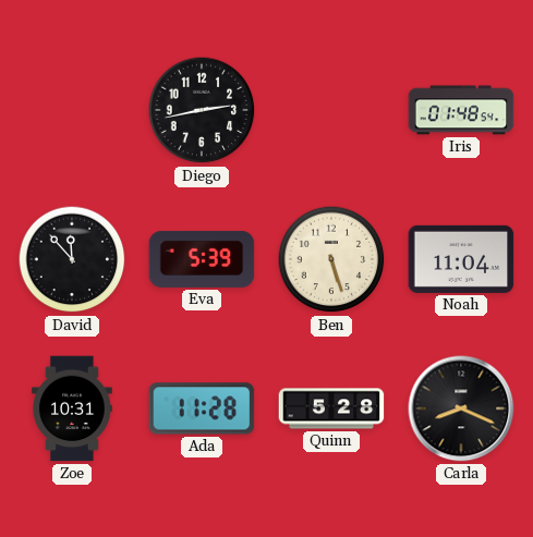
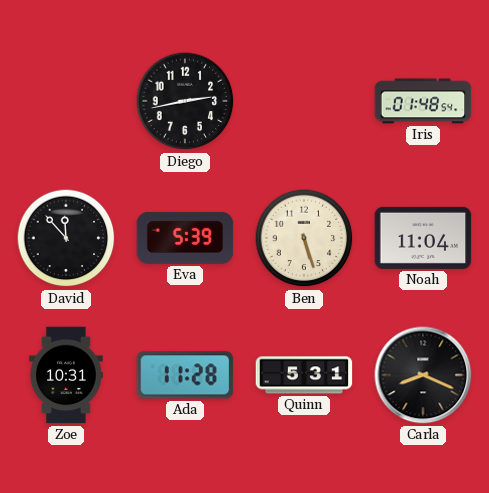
Quinn: 5:28 -> 5:31
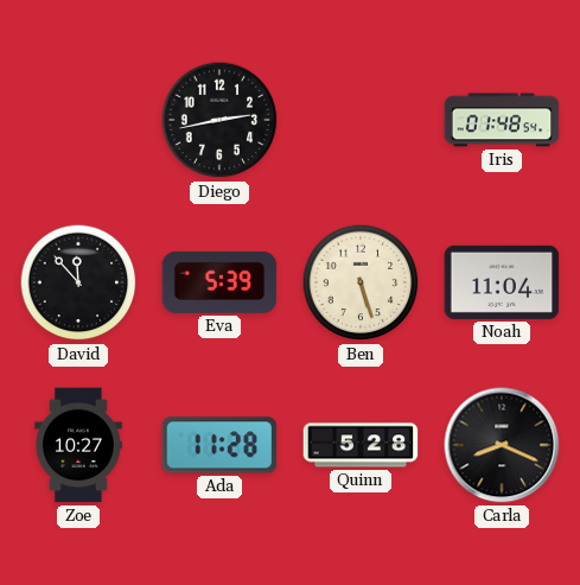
Zoe: 10:31 -> 10:27
Quinn: 5:31 -> 5:28
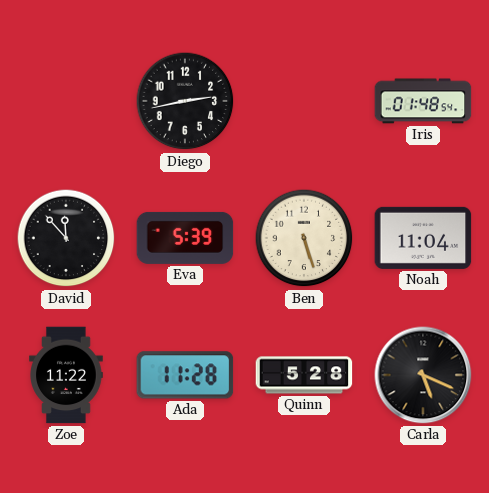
Zoe: 10:27 -> 11:22
Carla: 8:19 -> 5:19
